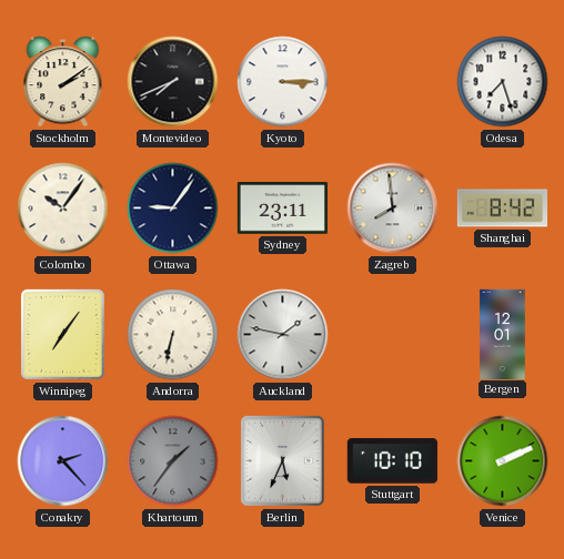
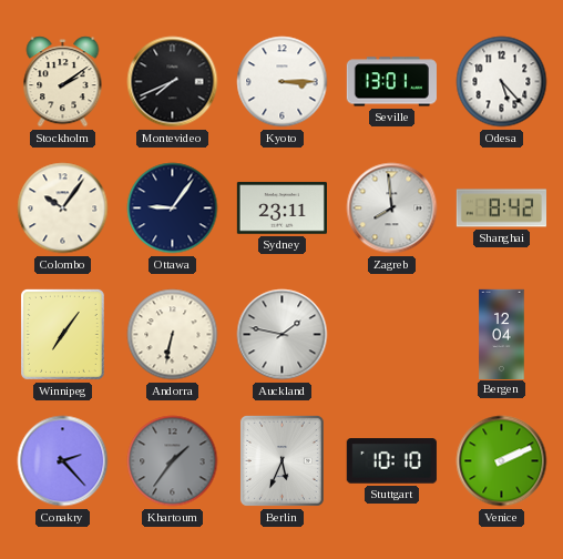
Seville: none -> 13:01
Odesa: 7:27 -> 5:23
Bergen: 12:01 -> 12:04
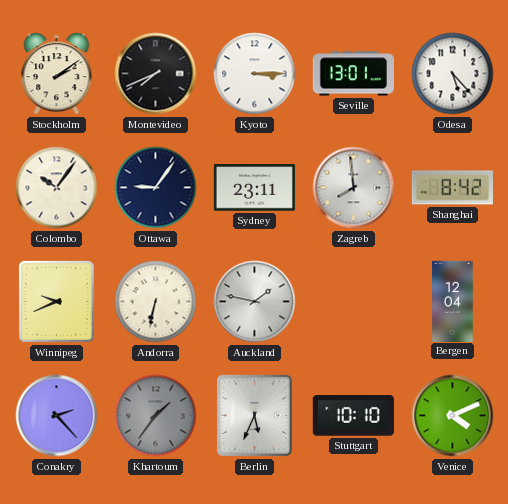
Winnipeg: 7:06 -> 9:41
Venice: 2:11 -> 4:11
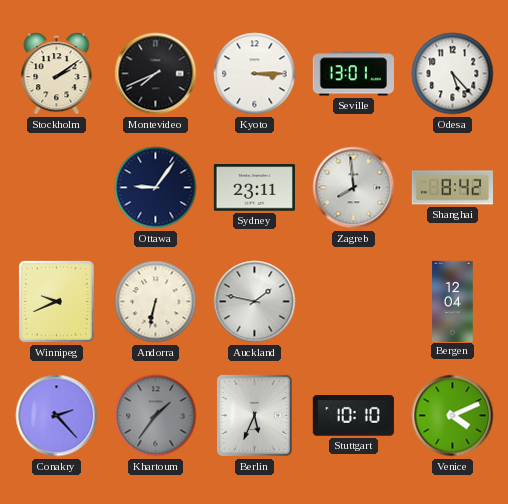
Colombo: 10:06 -> none
